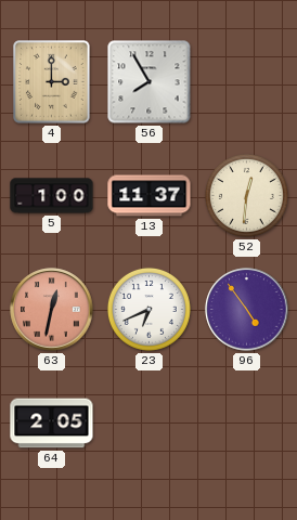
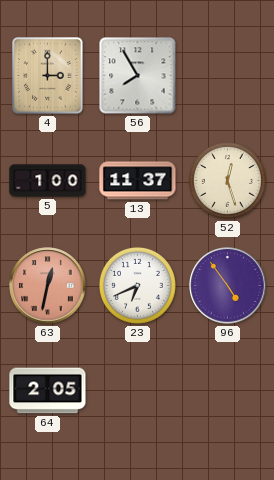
52: 12:31 -> 12:27
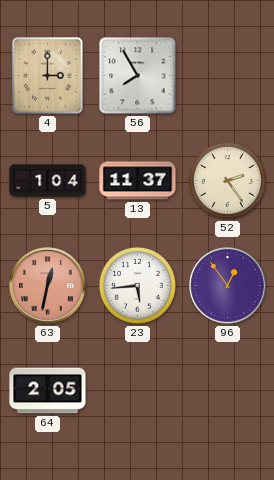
5: 1:00 -> 1:04
52: 12:27 -> 2:24
23: 6:41 -> 5:44
96: 4:54 -> 12:54
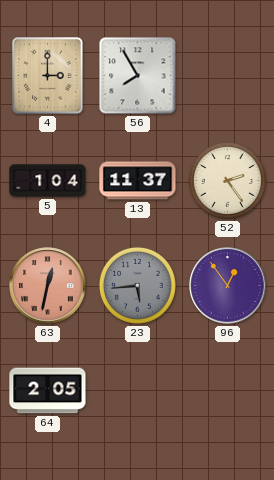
23 dial: white -> grey
